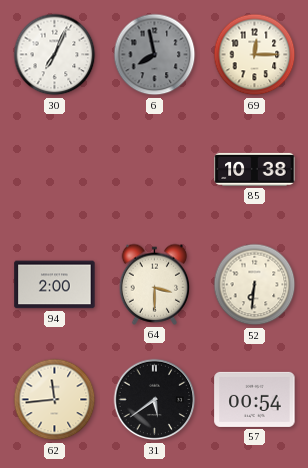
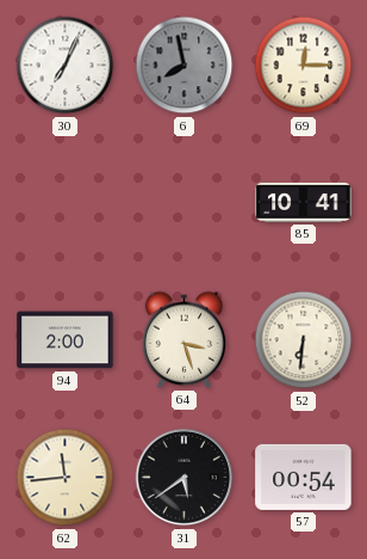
85: 10:38 -> 10:41
64: 3:30 -> 3:27
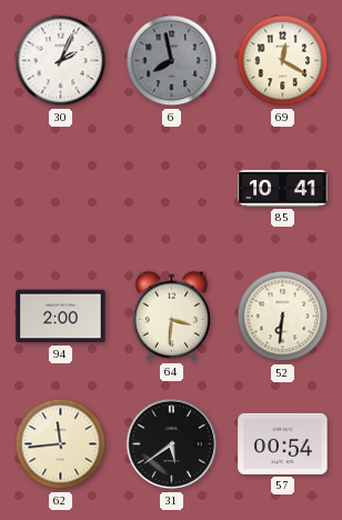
30: 7:04 -> 2:04
69: 12:15 -> 12:20
64: 3:27 -> 3:31
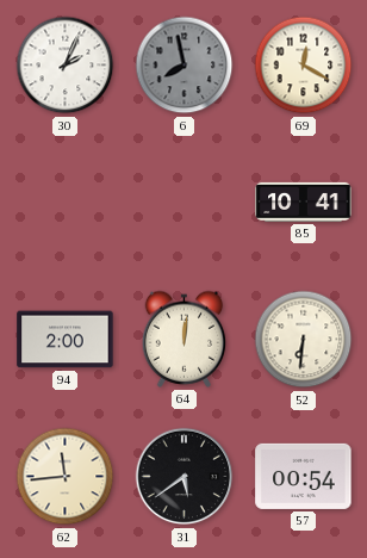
64: 3:31 -> 12:01
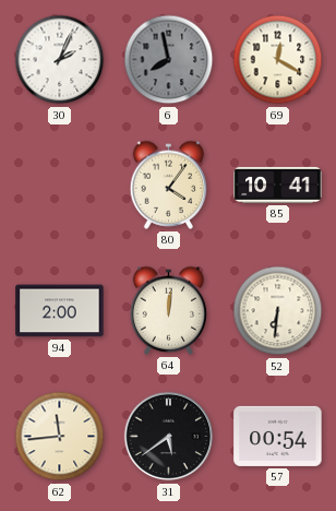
80: none -> 4:06
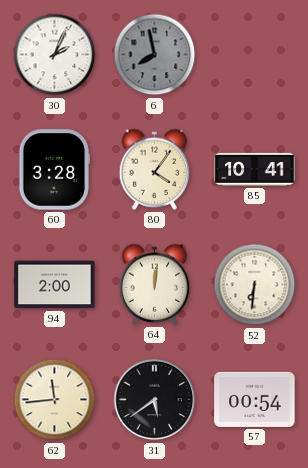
69: 12:20 -> none
60: none -> 3:28
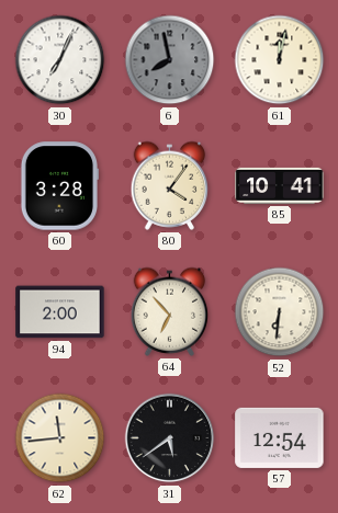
30: 2:04 -> 7:04
61: none -> 12:02
64: 12:01 -> 6:53
57: 00:54 -> 12:54
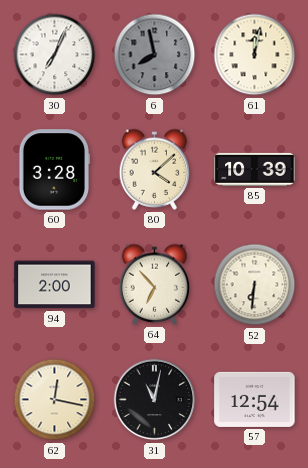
80: 4:06 -> 4:08
85: 10:41 -> 10:39
62: 11:44 -> 12:17
31: 5:39 -> 11:02
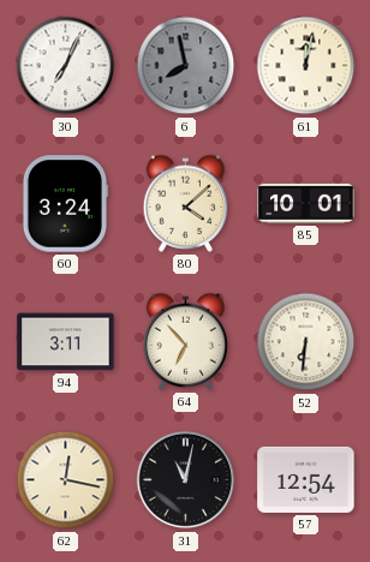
60: 3:28 -> 3:24
85: 10:39 -> 10:01
94: 2:00 -> 3:11
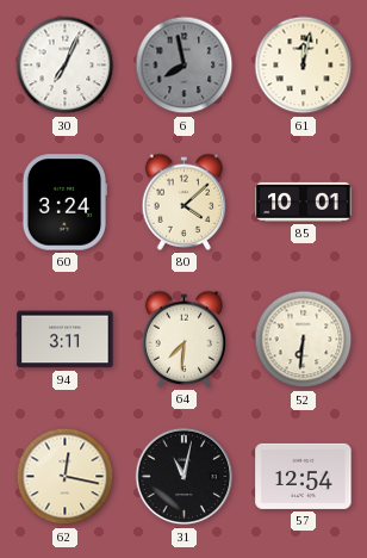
64: 6:53 -> 7:31
